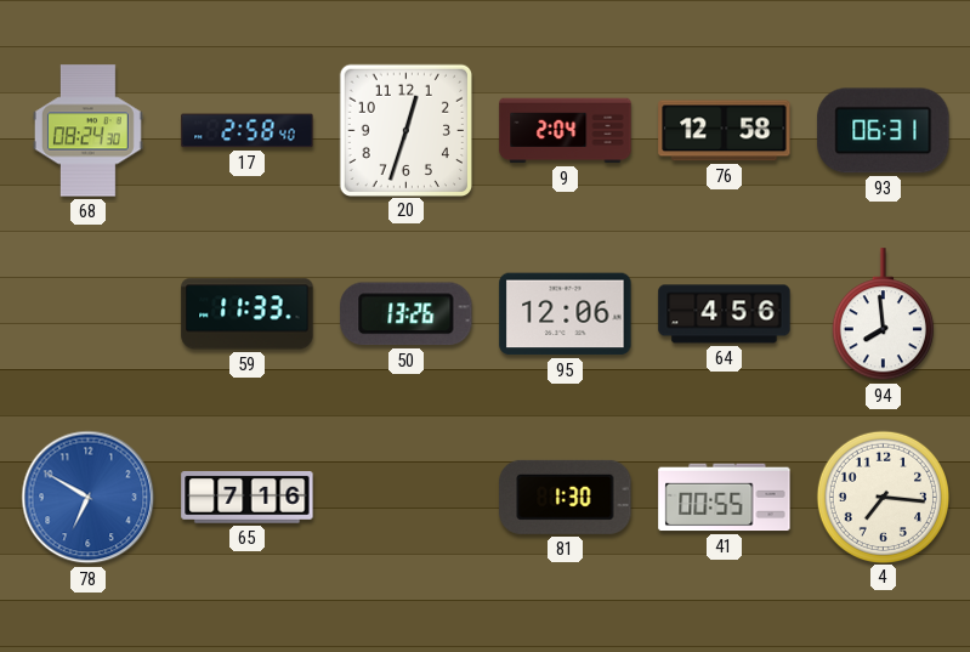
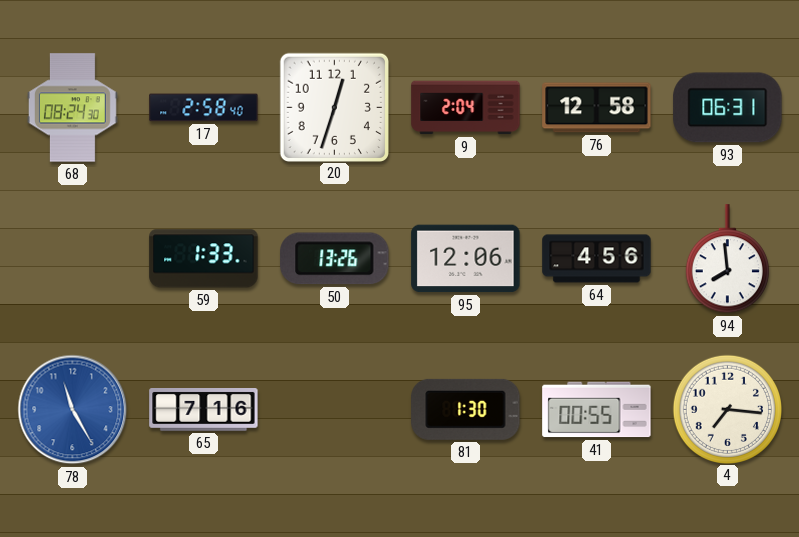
59: 11:33 -> 1:33
78: 6:50 -> 11:25
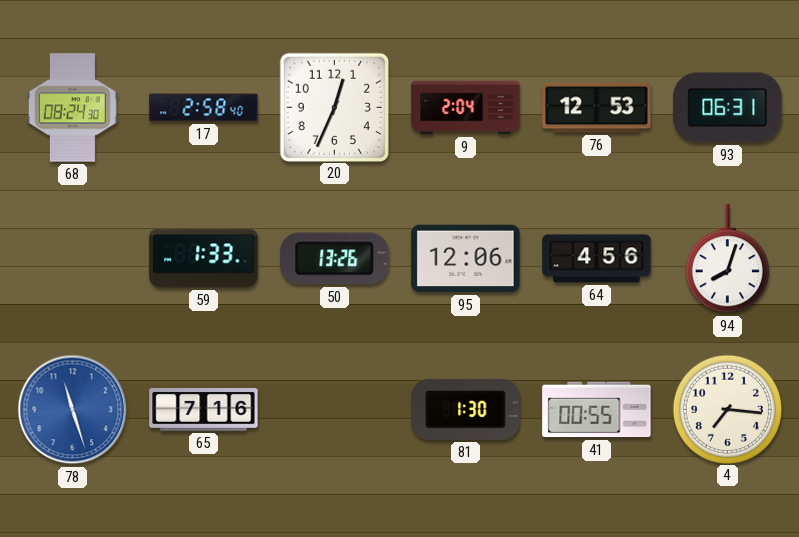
20: 12:33 -> 12:34
76: 12:58 -> 12:53
94: 7:59 -> 8:03
78: 11:25 -> 11:27
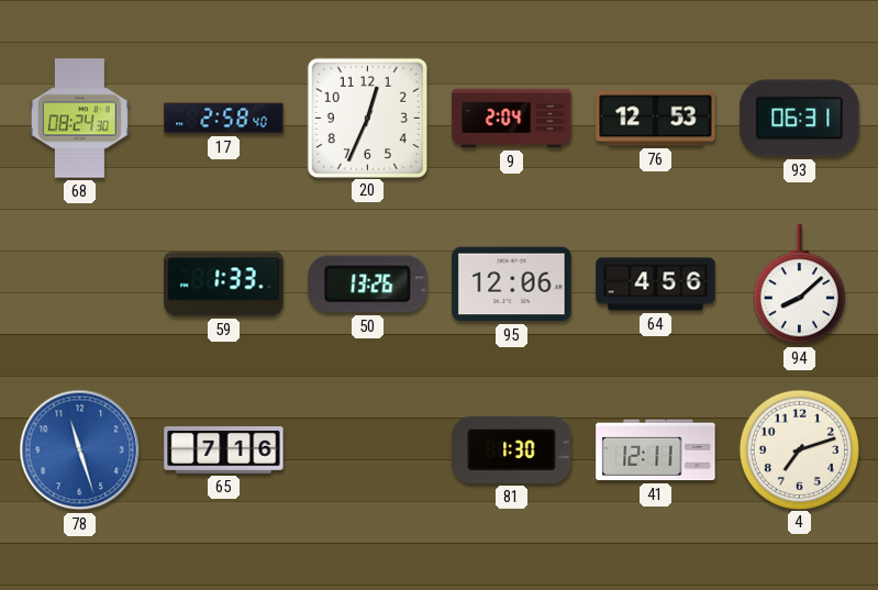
94: 8:03 -> 8:08
41: 00:55 -> 12:11
4: 7:16 -> 7:12
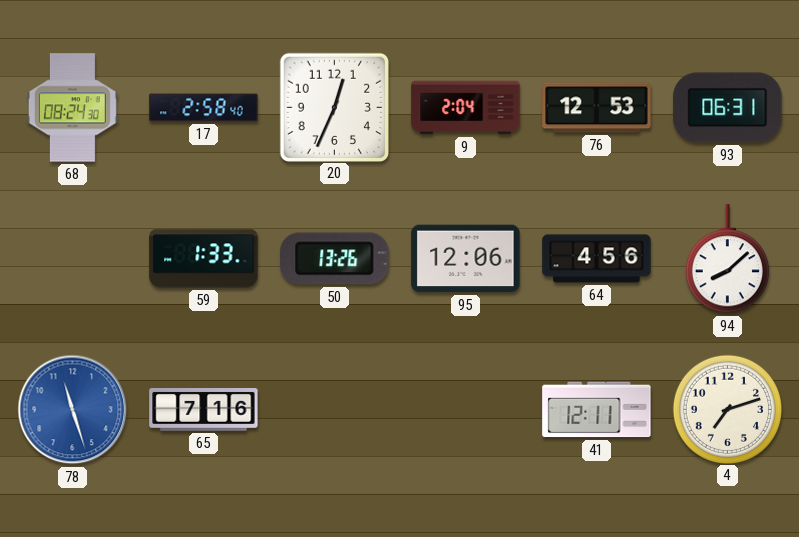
81: 1:30 -> none
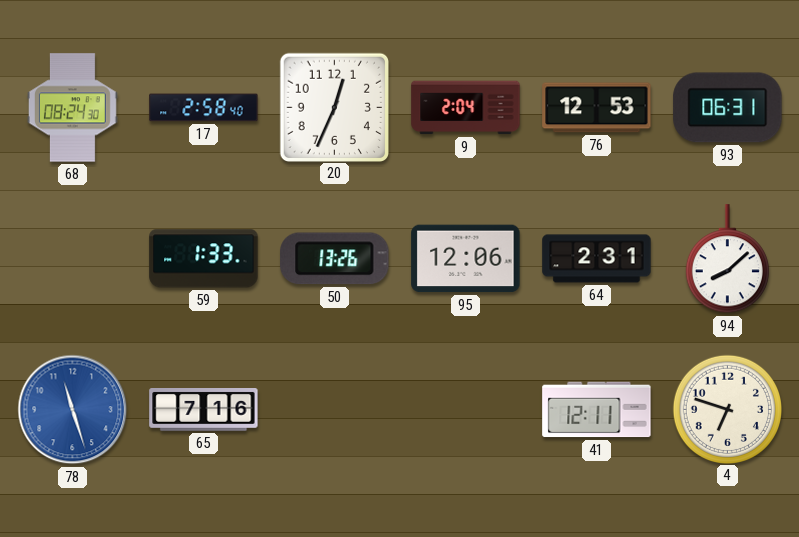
64: 4:56 -> 2:31
4: 7:12 -> 6:48
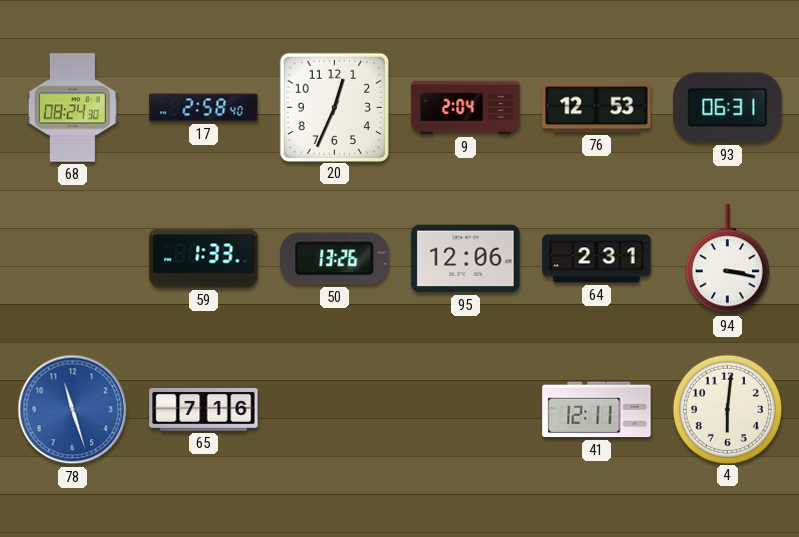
94: 8:08 -> 3:17
4: 6:48 -> 6:01
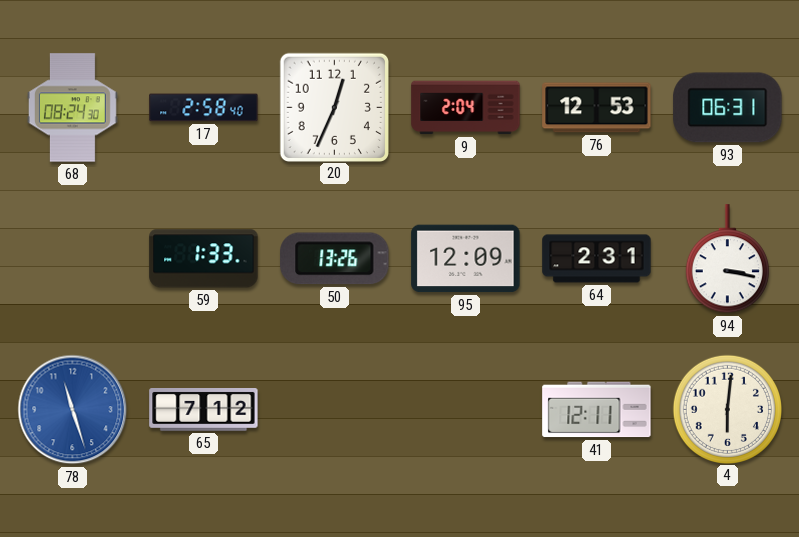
95: 12:06 -> 12:09
65: 7:16 -> 7:12
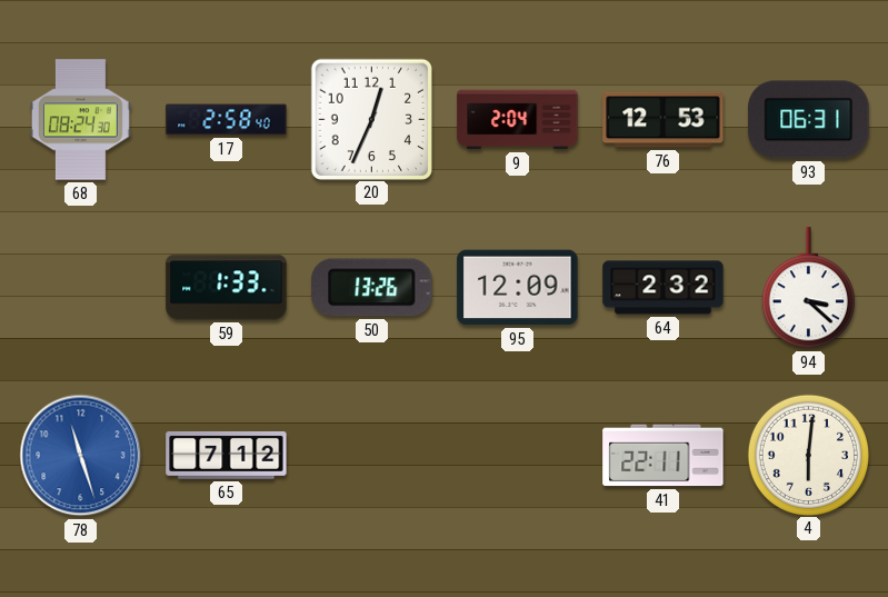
64: 2:31 -> 2:32
94: 3:17 -> 3:22
41: 12:11 -> 22:11
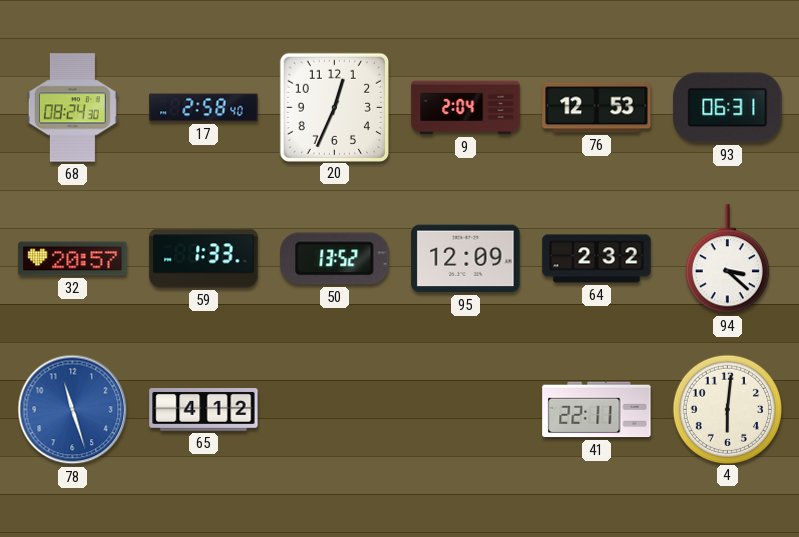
32: none -> 20:57
50: 13:26 -> 13:52
65: 7:12 -> 4:12
